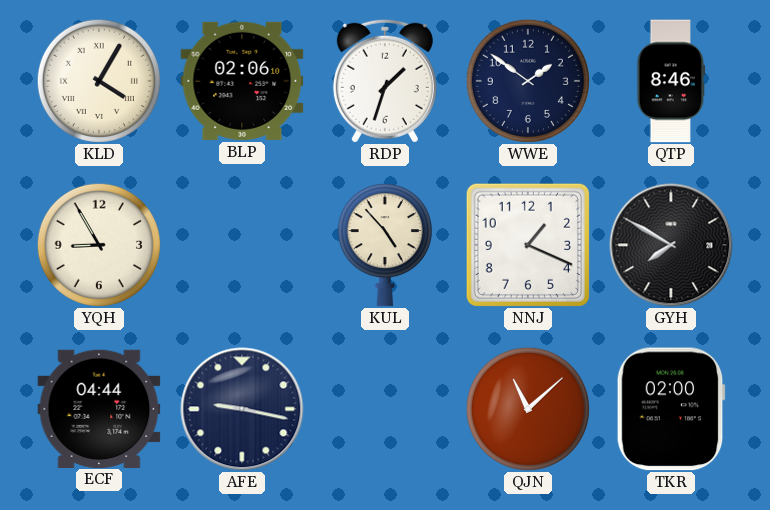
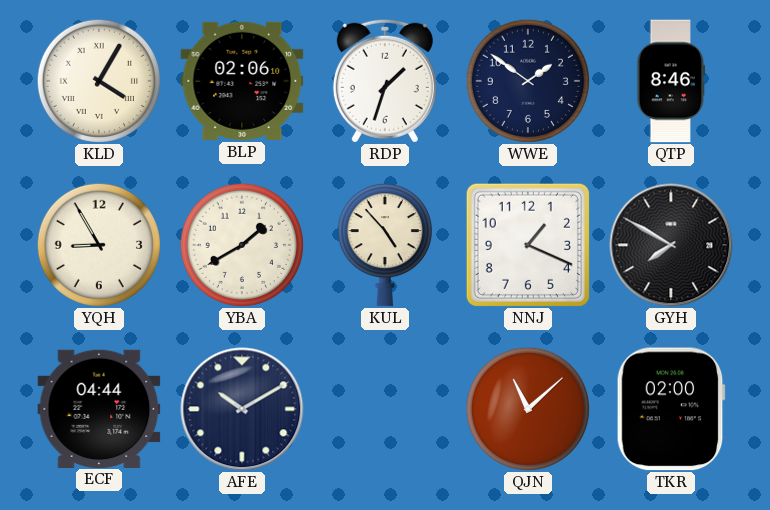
YBA: none -> 1:40
AFE: 9:17 -> 10:10
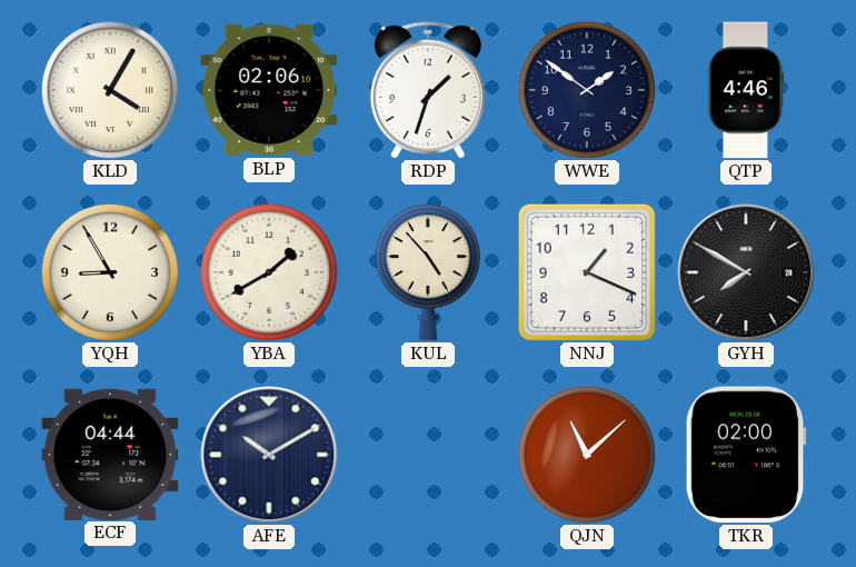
QTP: 8:46 -> 4:46
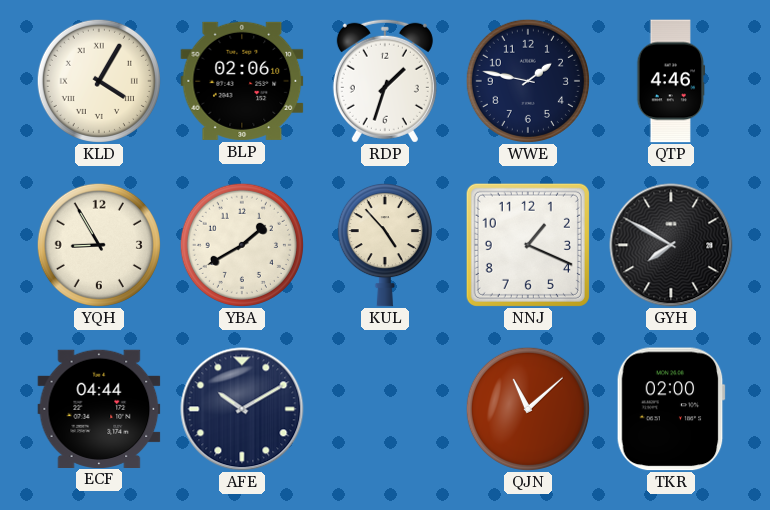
WWE: 1:51 -> 1:47
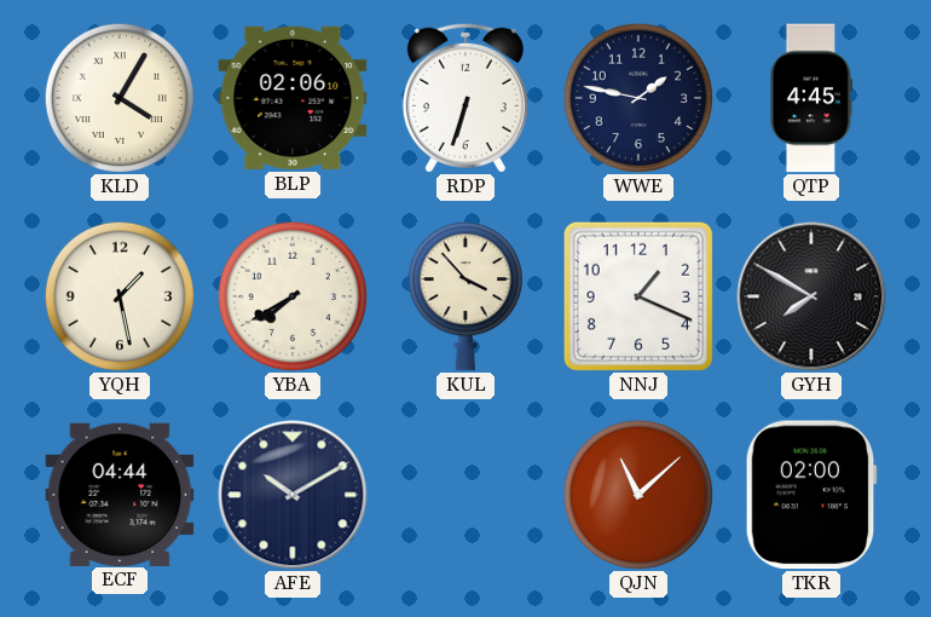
RDP: 1:33 -> 6:33
QTP: 4:46 -> 4:45
YQH: 8:55 -> 1:28
YBA: 1:40 -> 7:40
KUL: 4:53 -> 3:53
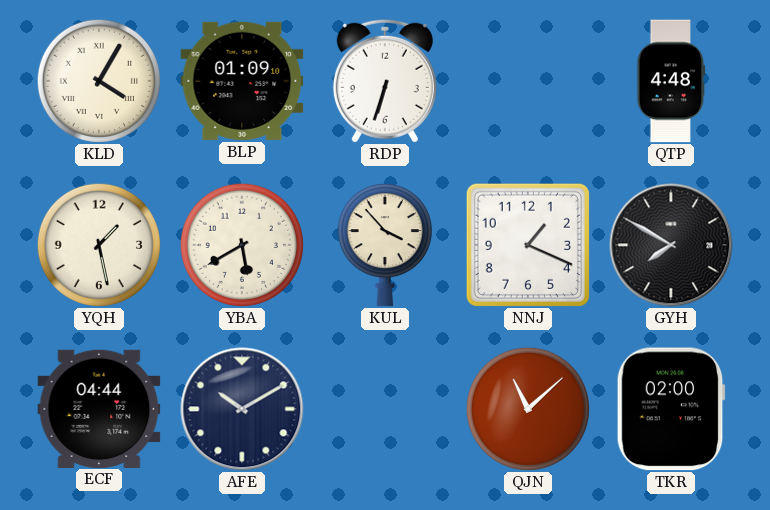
BLP: 02:06 -> 01:09
WWE: 1:47 -> none
QTP: 4:45 -> 4:48
YBA: 7:40 -> 5:40
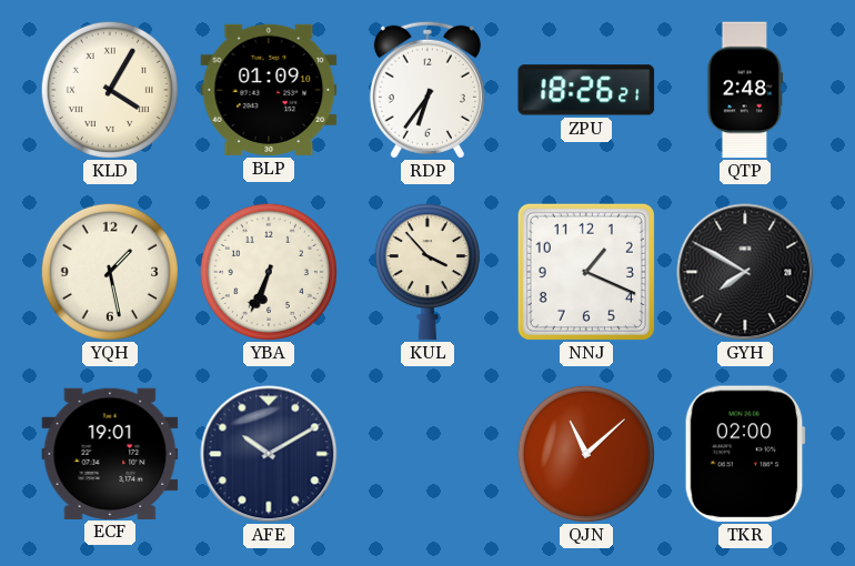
RDP: 6:33 -> 6:36
ZPU: none -> 18:26
QTP: 4:48 -> 2:48
YBA: 5:40 -> 6:34
ECF: 04:44 -> 19:01
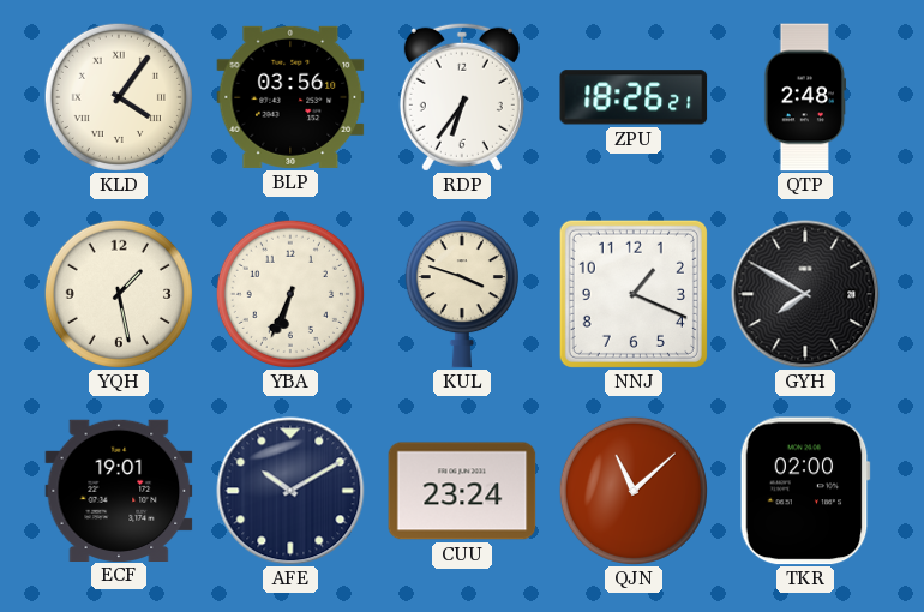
KLD: 4:05 -> 4:06
BLP: 01:09 -> 03:56
KUL: 3:53 -> 3:48
CUU: none -> 23:24
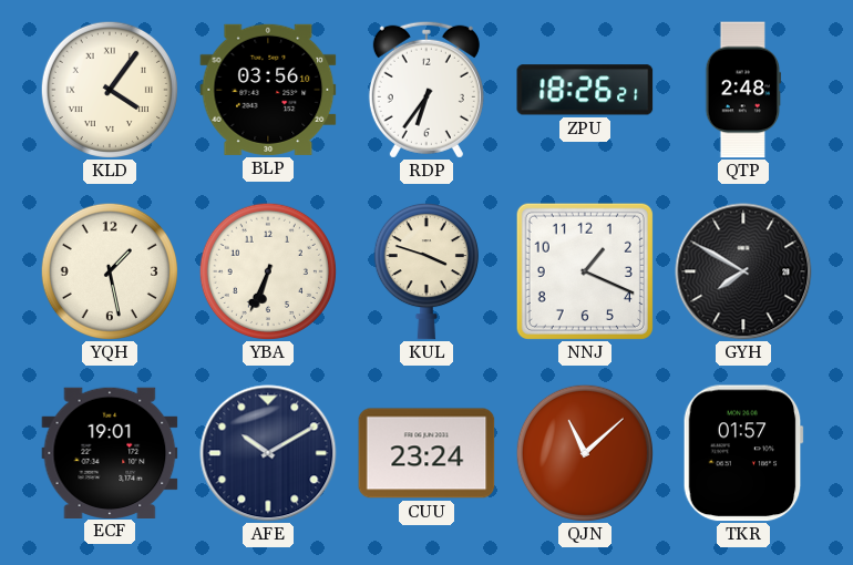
TKR: 02:00 -> 01:57
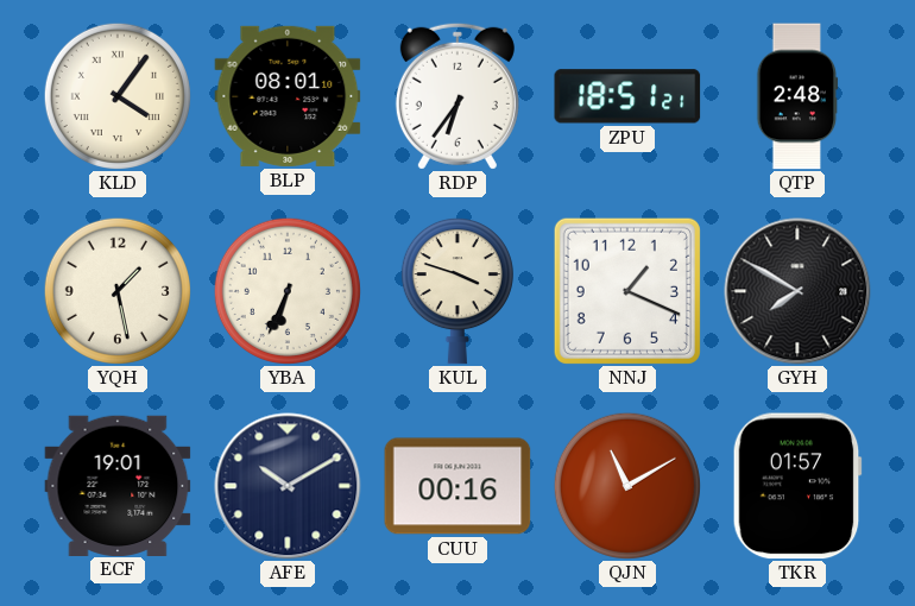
BLP: 03:56 -> 08:01
ZPU: 18:26 -> 18:51
CUU: 23:24 -> 00:16
QJN: 11:08 -> 11:10
